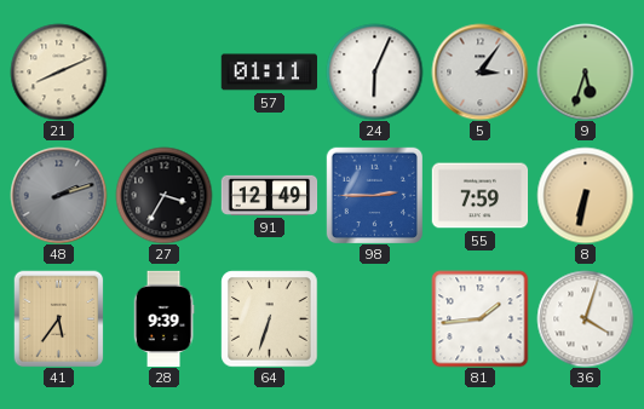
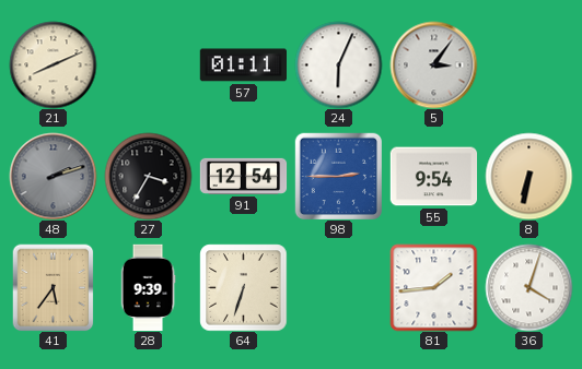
9: 5:33 -> none
91: 12:49 -> 12:54
55: 7:59 -> 9:54
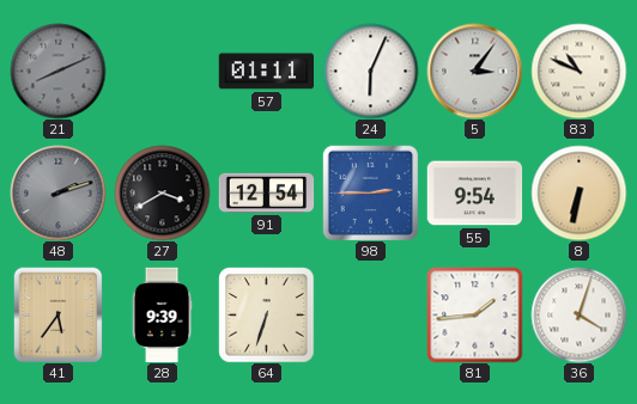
21 dial: cream -> grey
83: none -> 10:49
27: 3:35 -> 3:40
